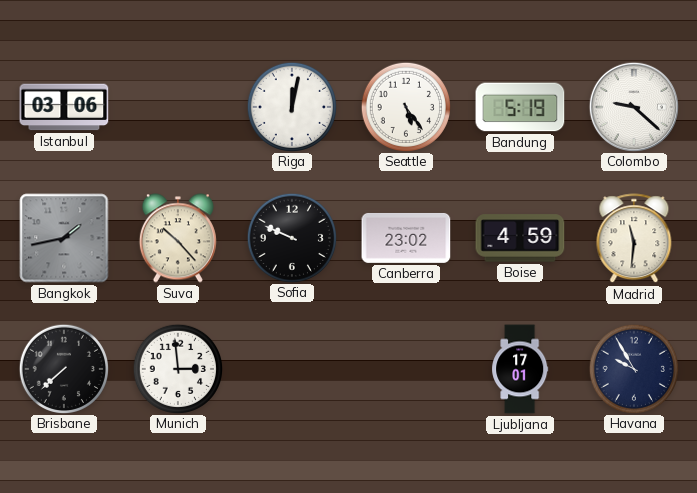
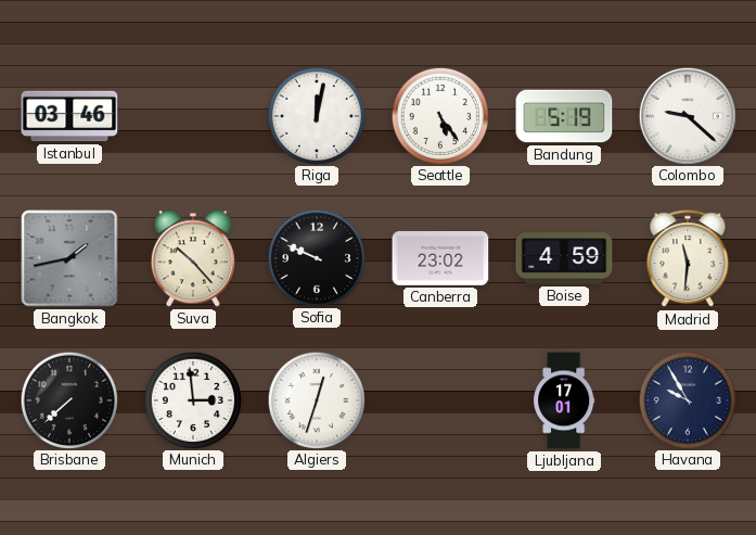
Istanbul: 03:06 -> 03:46
Algiers: none -> 12:33
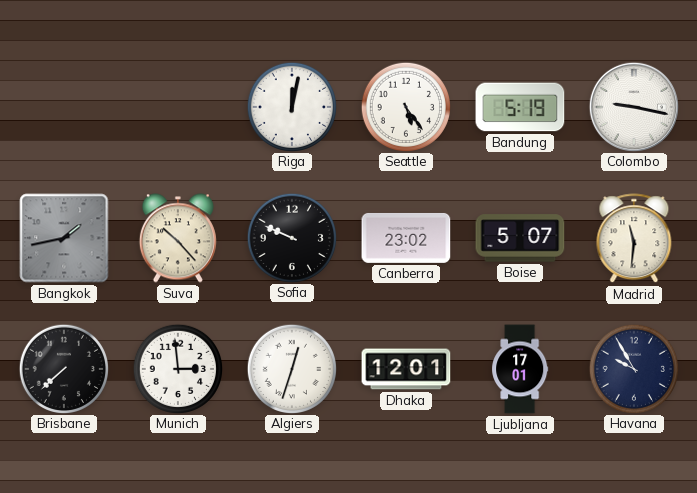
Istanbul: 03:46 -> none
Colombo: 9:22 -> 9:17
Boise: 4:59 -> 5:07
Dhaka: none -> 12:01
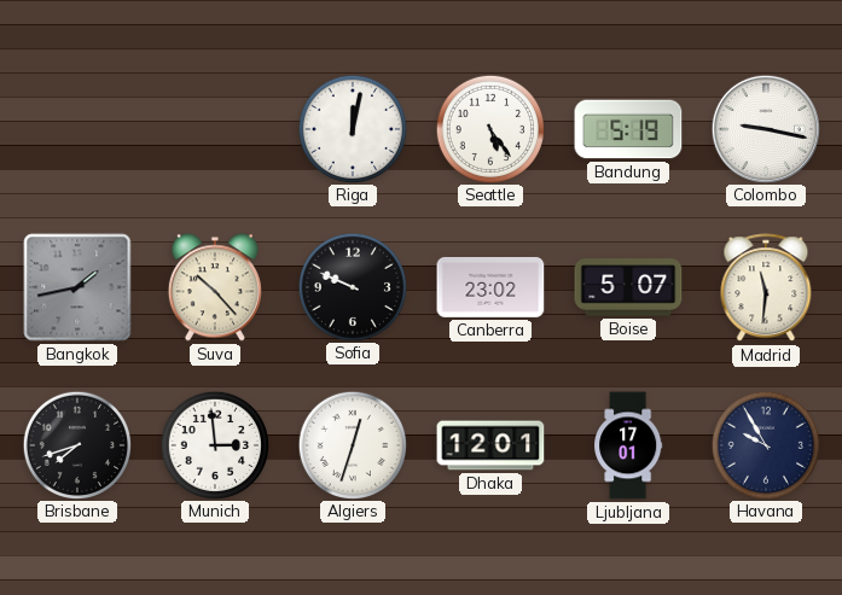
Brisbane: 7:38 -> 7:42
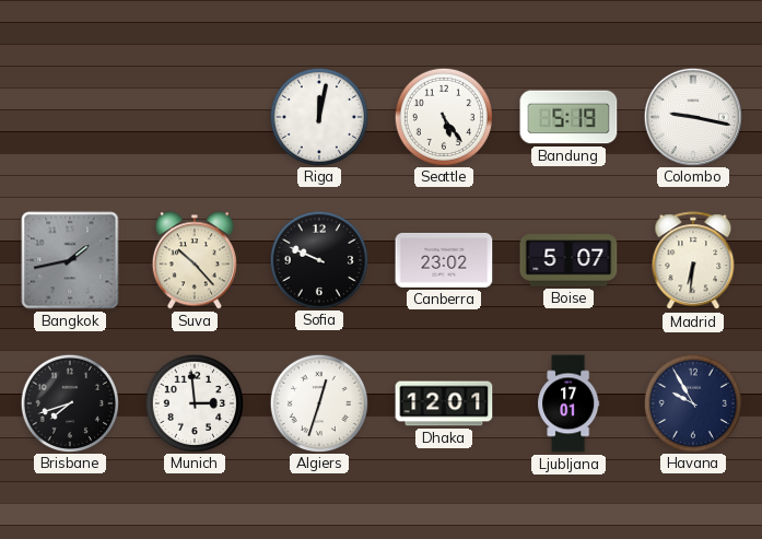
Madrid: 11:31 -> 6:31
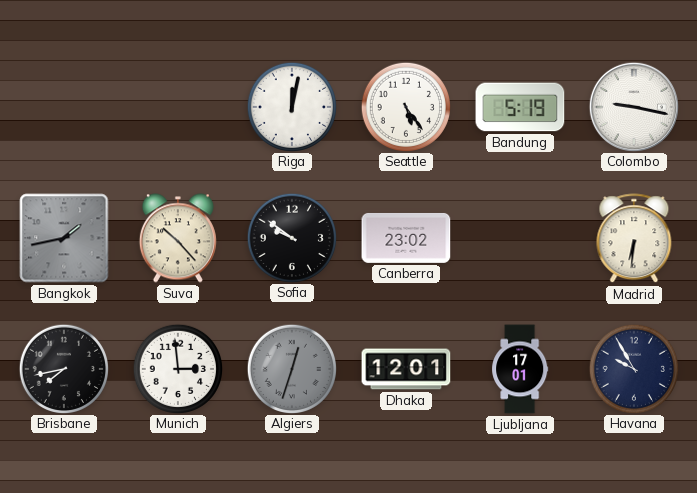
Sofia: 9:49 -> 9:51
Boise: 5:07 -> none
Brisbane: 7:42 -> 7:43
Algiers dial: white -> grey
